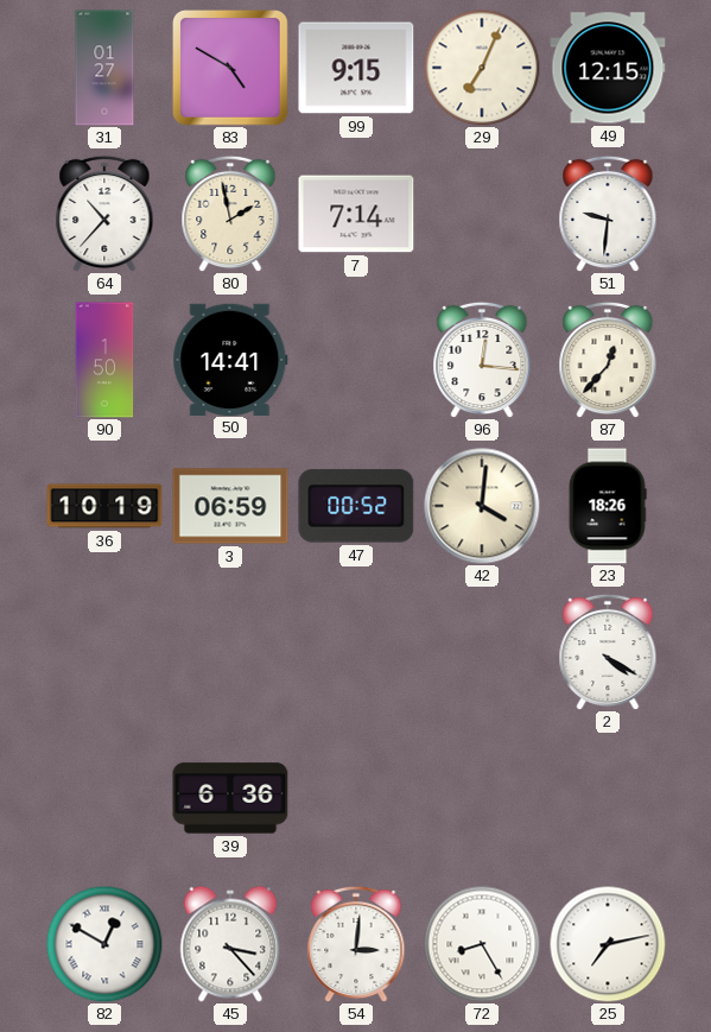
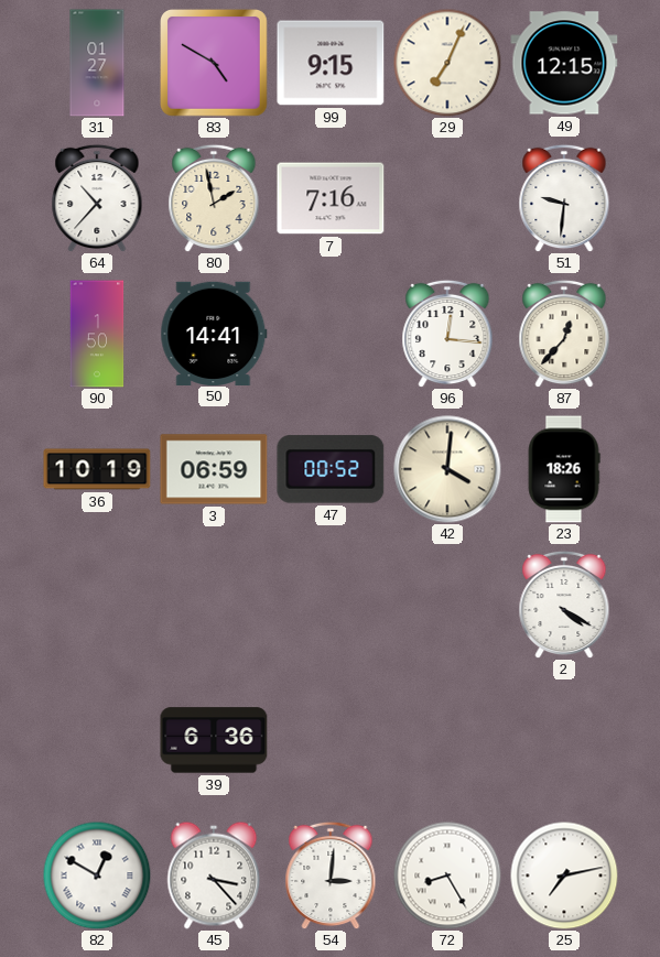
7: 7:14 -> 7:16
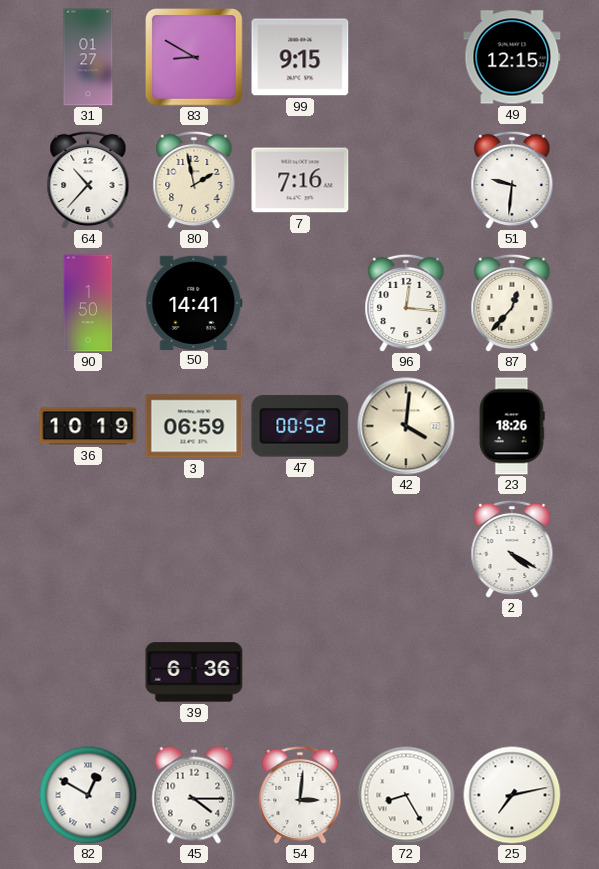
83: 4:50 -> 8:50
29: 7:04 -> none
45: 3:23 -> 4:15
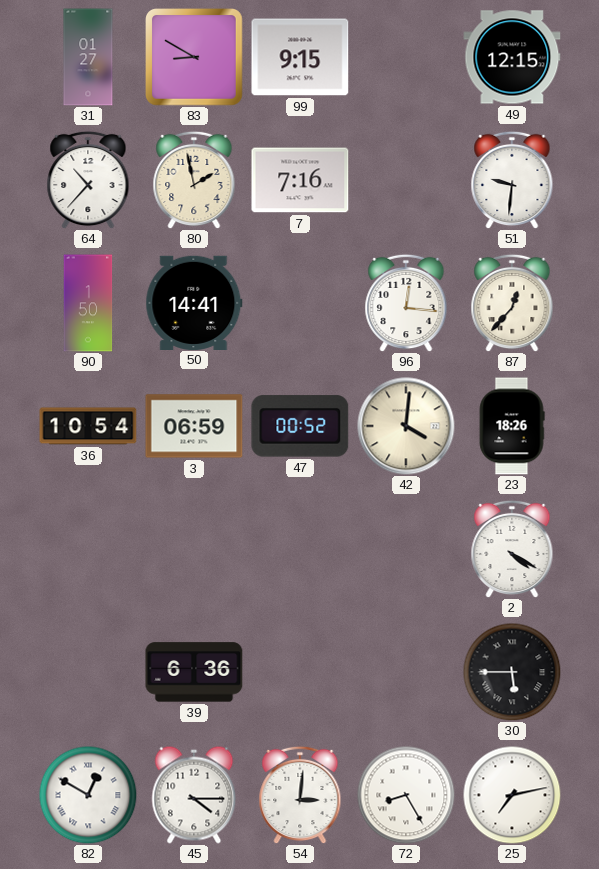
36: 10:19 -> 10:54
30: none -> 5:45
